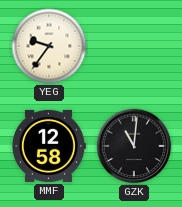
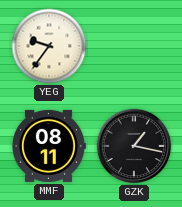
MMF: 12:58 -> 08:11
GZK: 11:01 -> 1:17
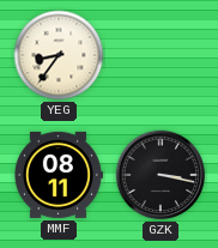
YEG: 9:36 -> 8:36
GZK: 1:17 -> 3:17
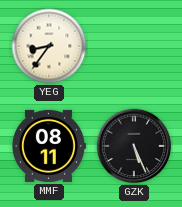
GZK: 3:17 -> 5:26
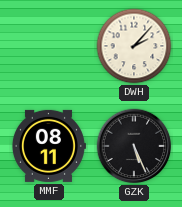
YEG: 8:36 -> none
DWH: none -> 2:07
